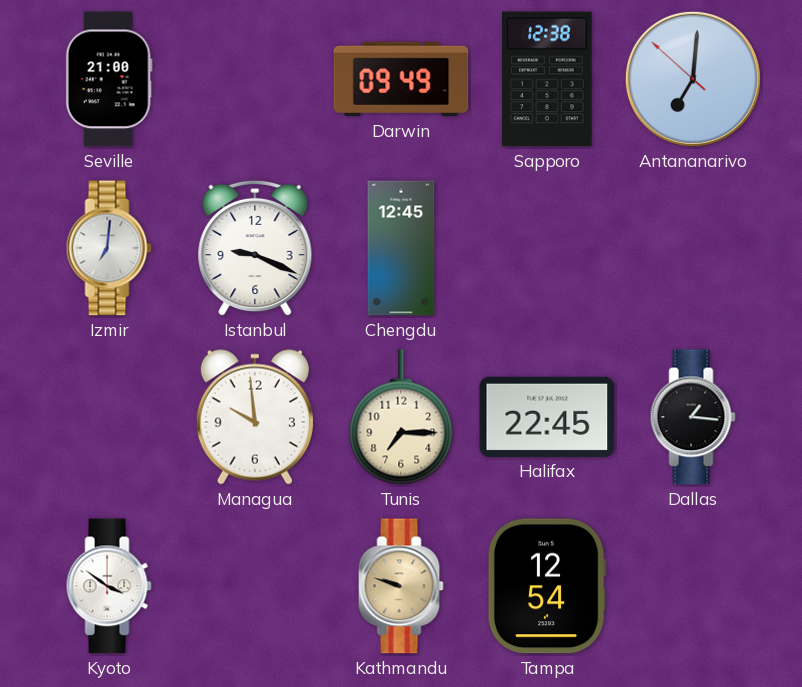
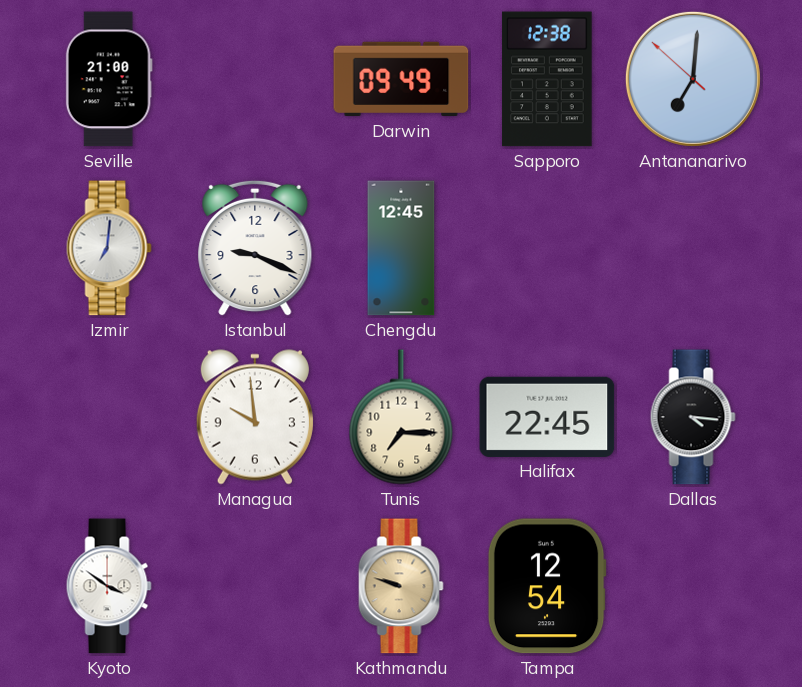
Dallas: 1:16 -> 4:16
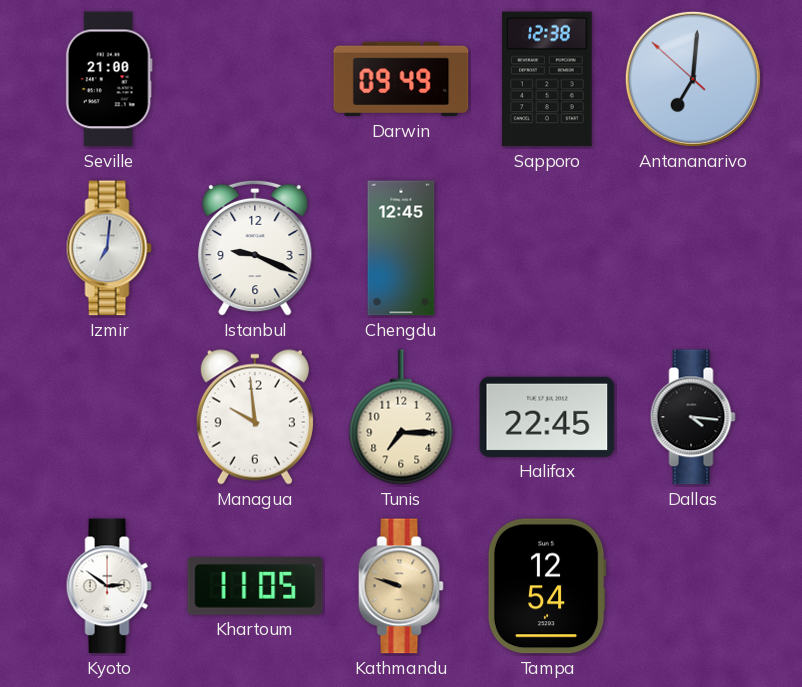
Kyoto: 3:51 -> 2:51
Khartoum: none -> 11:05
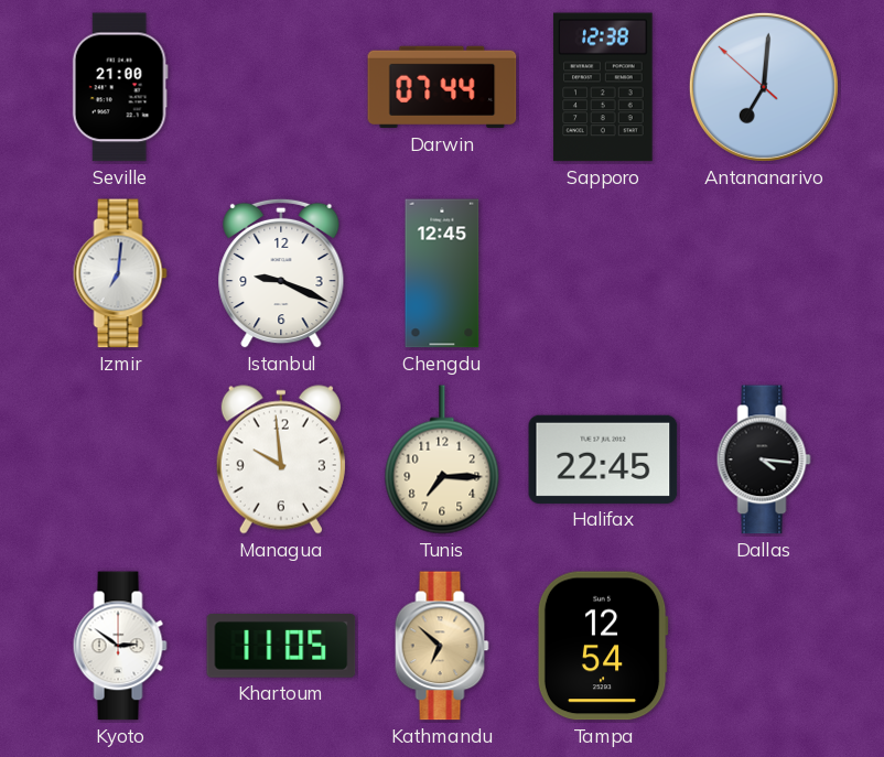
Darwin: 09:49 -> 07:44
Kathmandu: 9:48 -> 6:52
